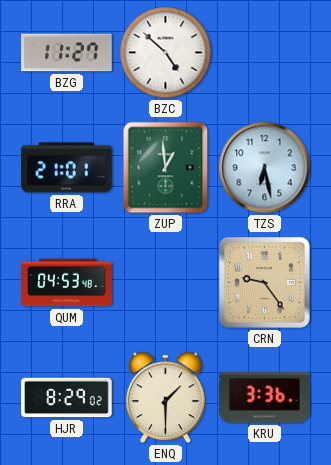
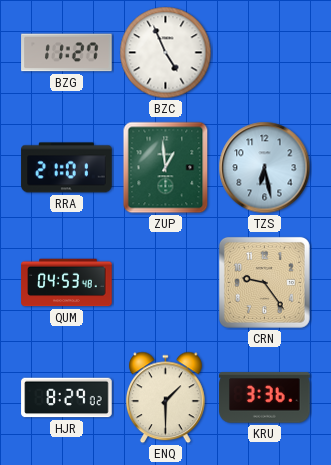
BZC: 4:52 -> 4:56
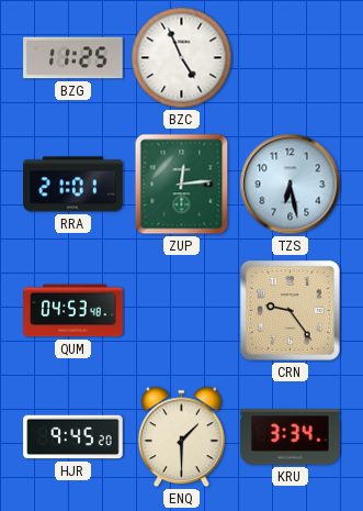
BZG: 11:27 -> 11:25
ZUP: 12:59 -> 12:14
HJR: 8:29 -> 9:45
KRU: 3:36 -> 3:34
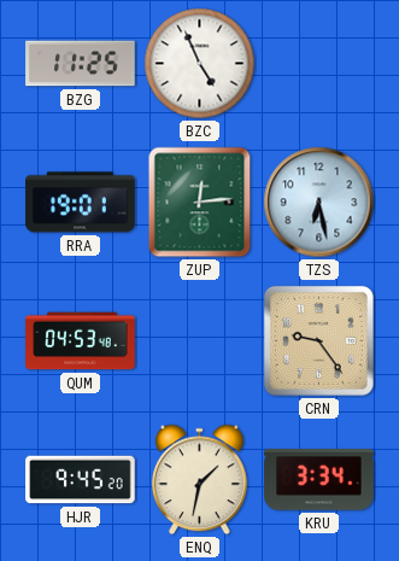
RRA: 21:01 -> 19:01
ENQ: 1:30 -> 1:32
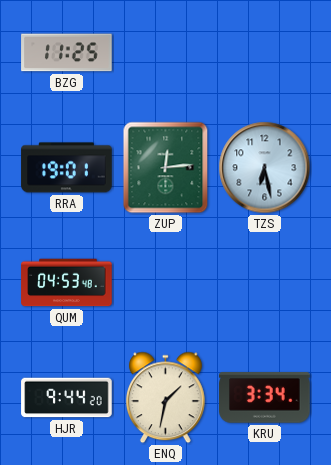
BZC: 4:56 -> none
CRN: 9:24 -> none
HJR: 9:45 -> 9:44
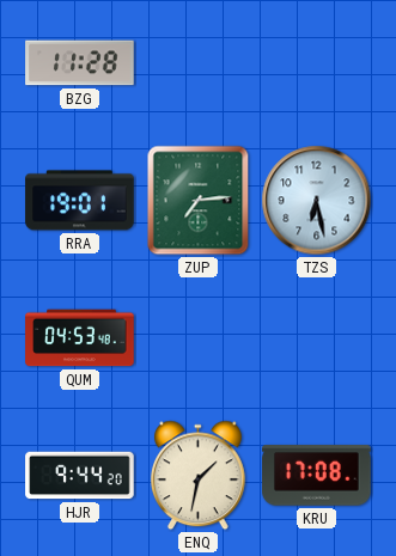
BZG: 11:25 -> 11:28
ZUP: 12:14 -> 7:14
KRU: 3:34 -> 17:08
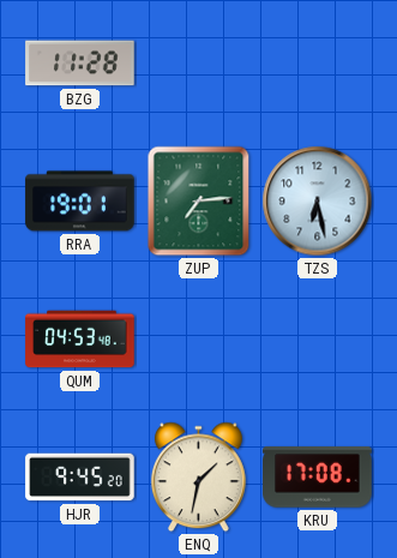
HJR: 9:44 -> 9:45
